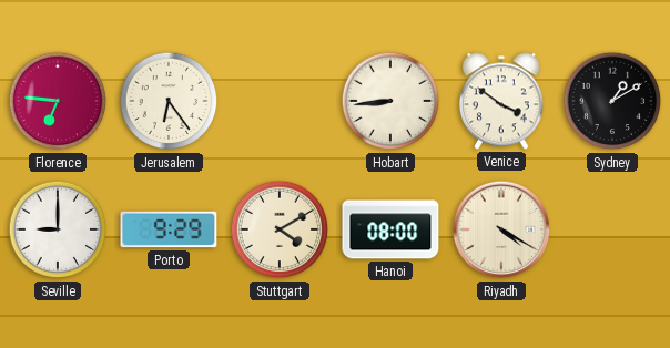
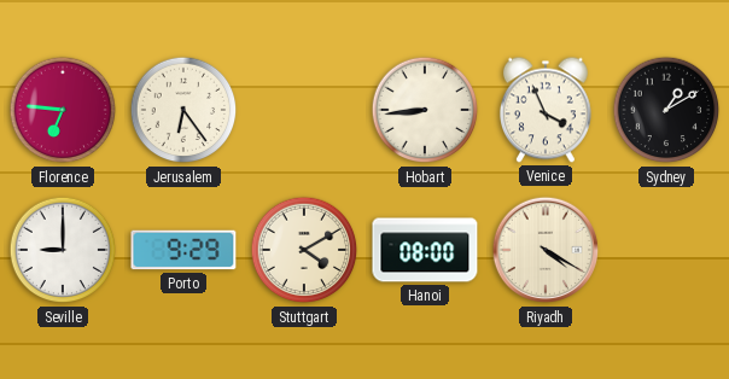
Venice: 3:51 -> 3:56
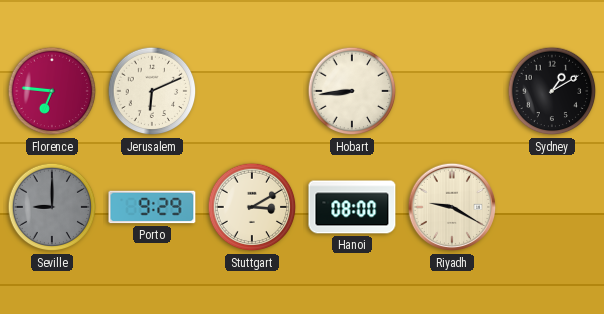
Jerusalem: 6:24 -> 6:11
Venice: 3:56 -> none
Seville dial: white -> grey
Stuttgart: 4:10 -> 3:10
Riyadh: 4:20 -> 9:20
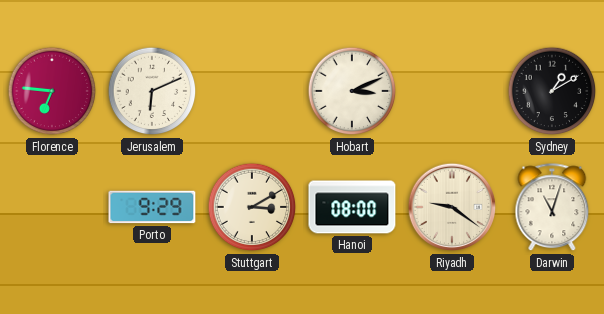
Hobart: 8:44 -> 3:11
Seville: 9:00 -> none
Riyadh: 9:20 -> 9:21
Darwin: none -> 11:03
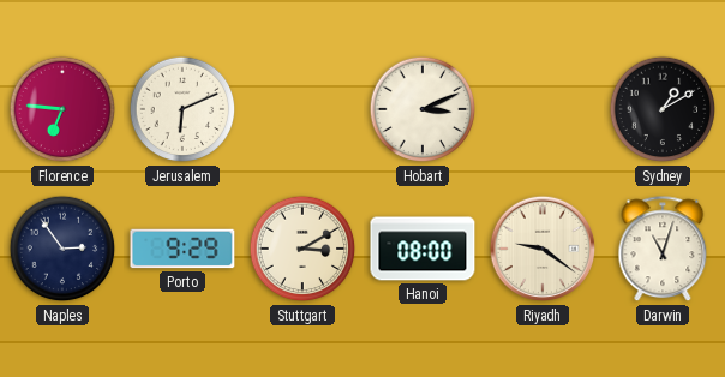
Naples: none -> 2:54
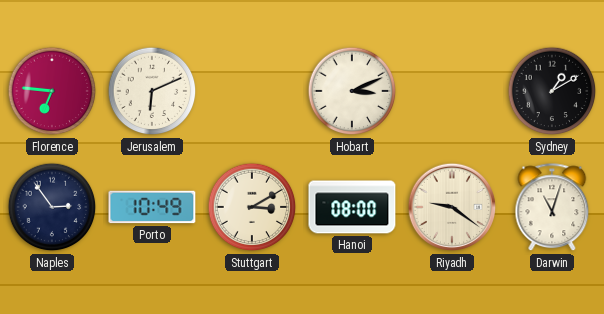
Porto: 9:29 -> 10:49
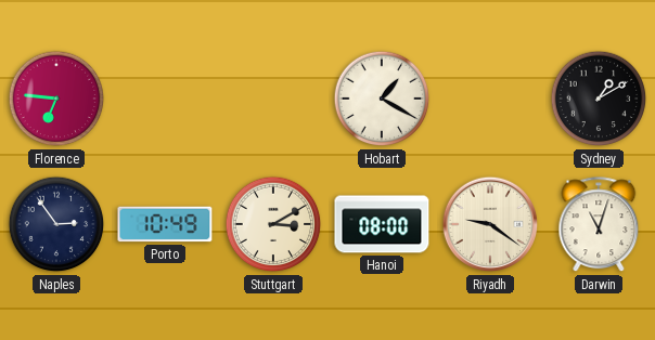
Jerusalem: 6:11 -> none
Hobart: 3:11 -> 1:20
